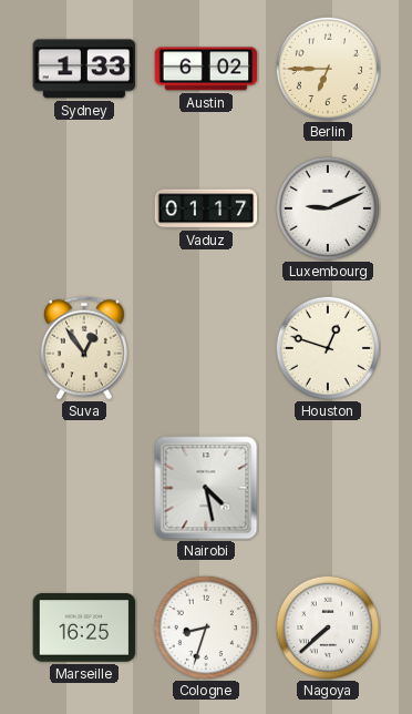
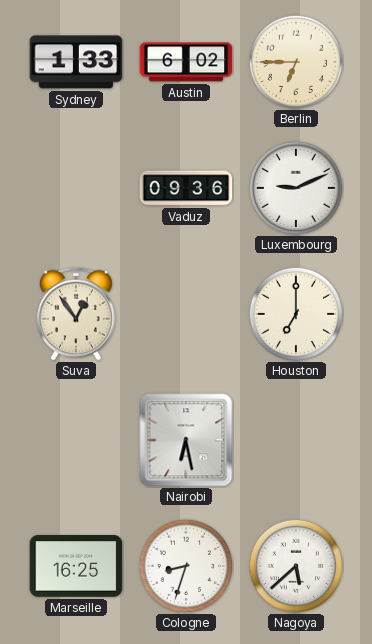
Vaduz: 01:17 -> 09:36
Houston: 12:48 -> 7:00
Nairobi: 4:28 -> 6:28
Nagoya: 7:38 -> 5:38
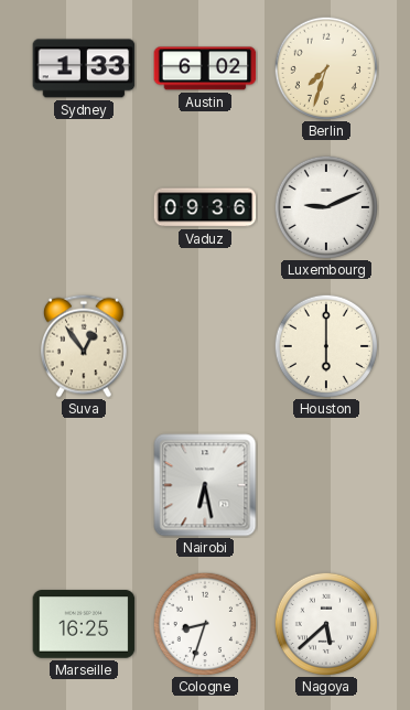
Berlin: 6:45 -> 7:33
Houston: 7:00 -> 6:00
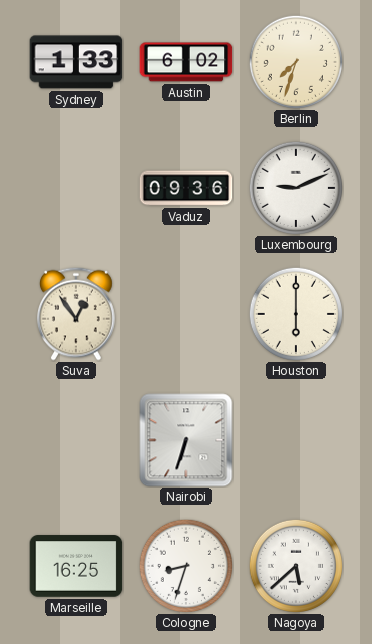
Nairobi: 6:28 -> 6:33
